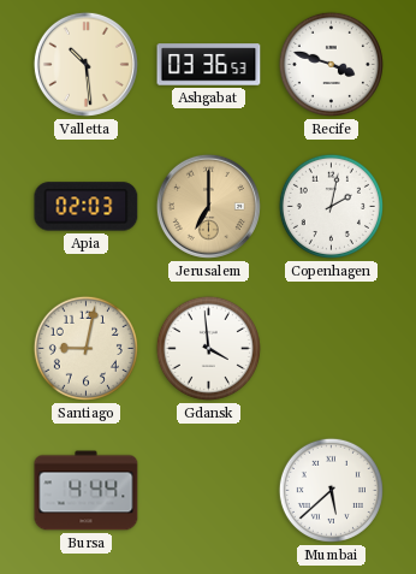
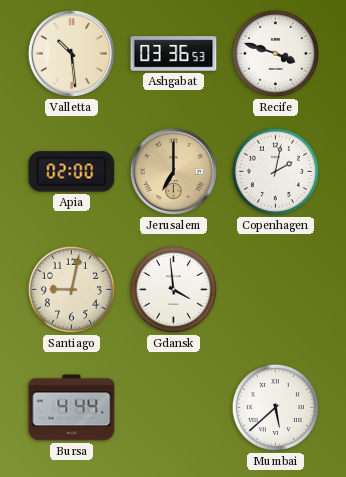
Apia: 02:03 -> 02:00
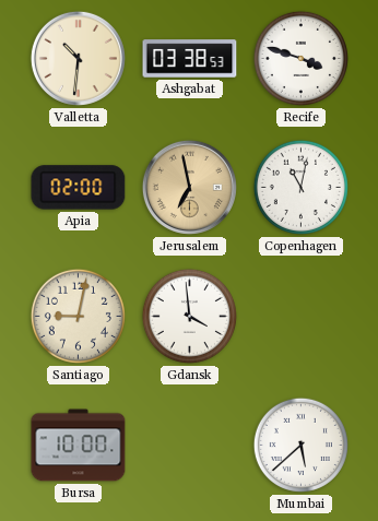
Valletta: 10:29 -> 10:31
Ashgabat: 03:36 -> 03:38
Jerusalem: 7:00 -> 6:58
Copenhagen: 2:02 -> 11:02
Bursa: 4:44 -> 10:00
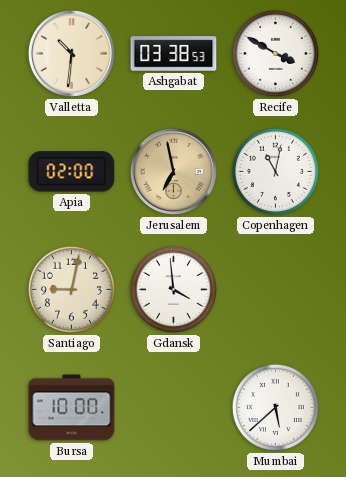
Recife: 3:48 -> 3:50
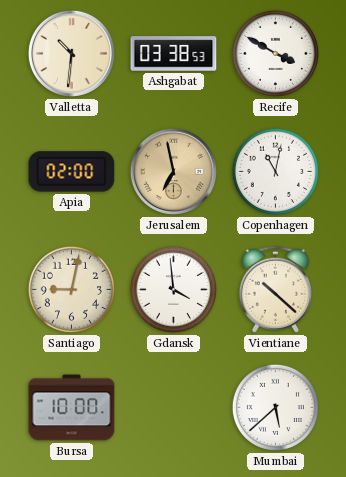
Vientiane: none -> 10:22
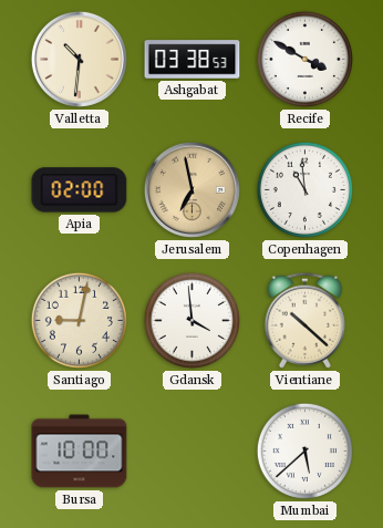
Copenhagen: 11:02 -> 10:59
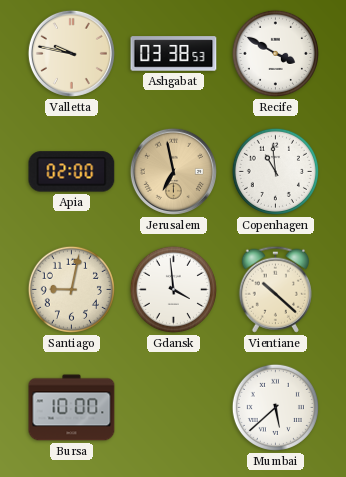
Valletta: 10:31 -> 9:47
